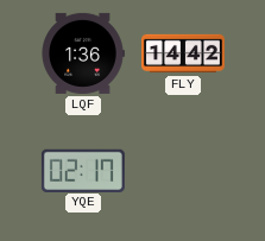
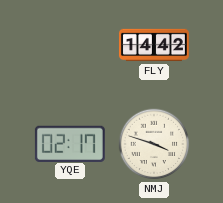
LQF: 1:36 -> none
NMJ: none -> 3:48
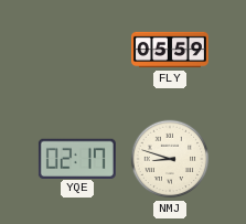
FLY: 14:42 -> 05:59
NMJ: 3:48 -> 8:48
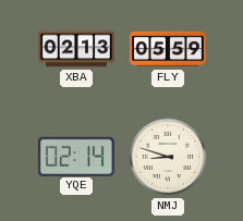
XBA: none -> 02:13
YQE: 02:17 -> 02:14
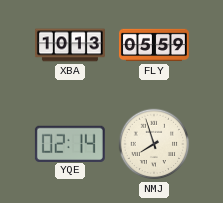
XBA: 02:13 -> 10:13
NMJ: 8:48 -> 7:57
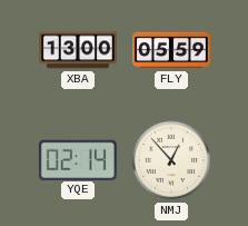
XBA: 10:13 -> 13:00
NMJ: 7:57 -> 12:53
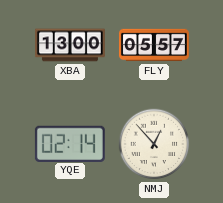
FLY: 05:59 -> 05:57
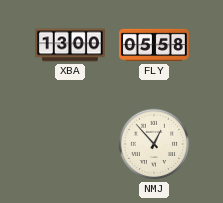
FLY: 05:57 -> 05:58
YQE: 02:14 -> none
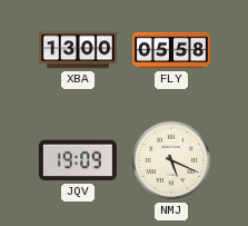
JQV: none -> 19:09
NMJ: 12:53 -> 5:19
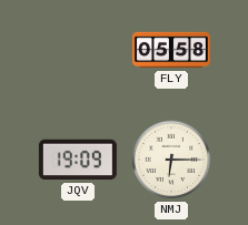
XBA: 13:00 -> none
NMJ: 5:19 -> 6:15
